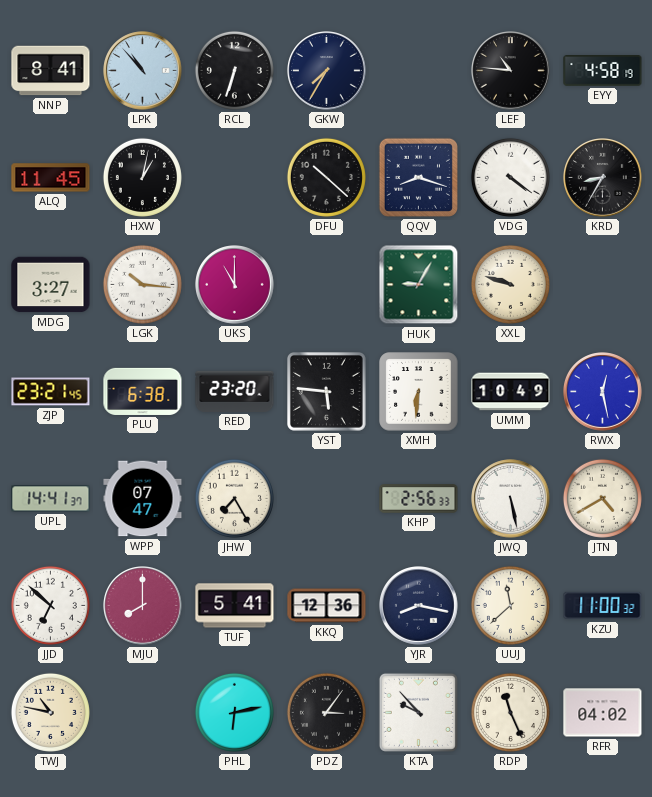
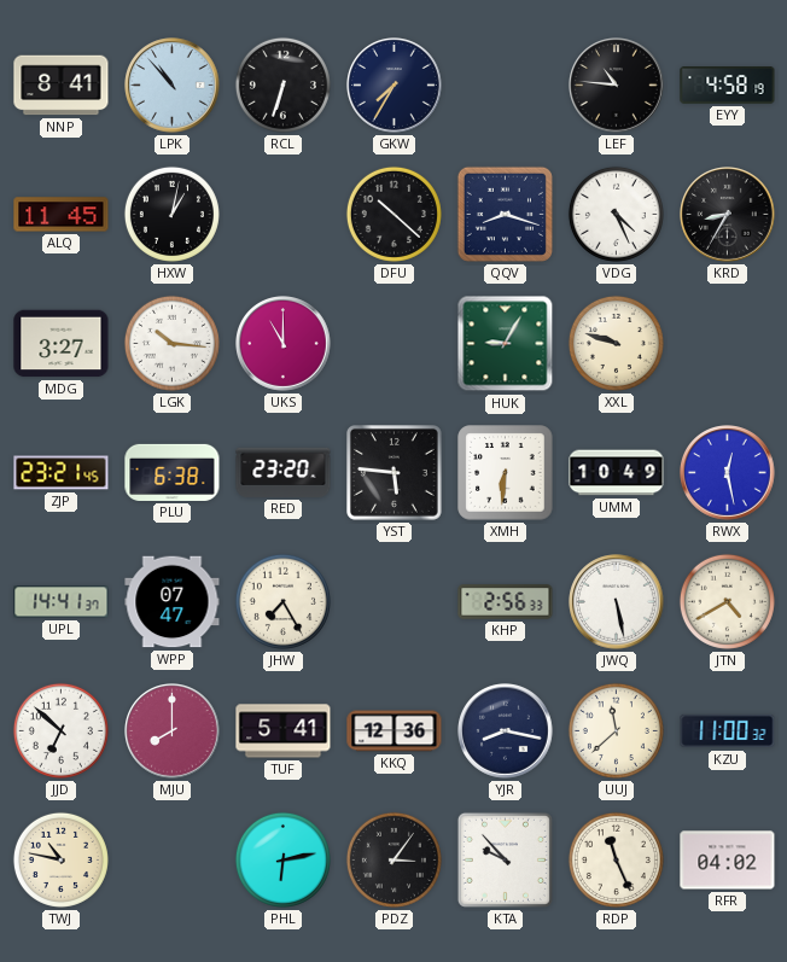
VDG: 4:21 -> 4:26
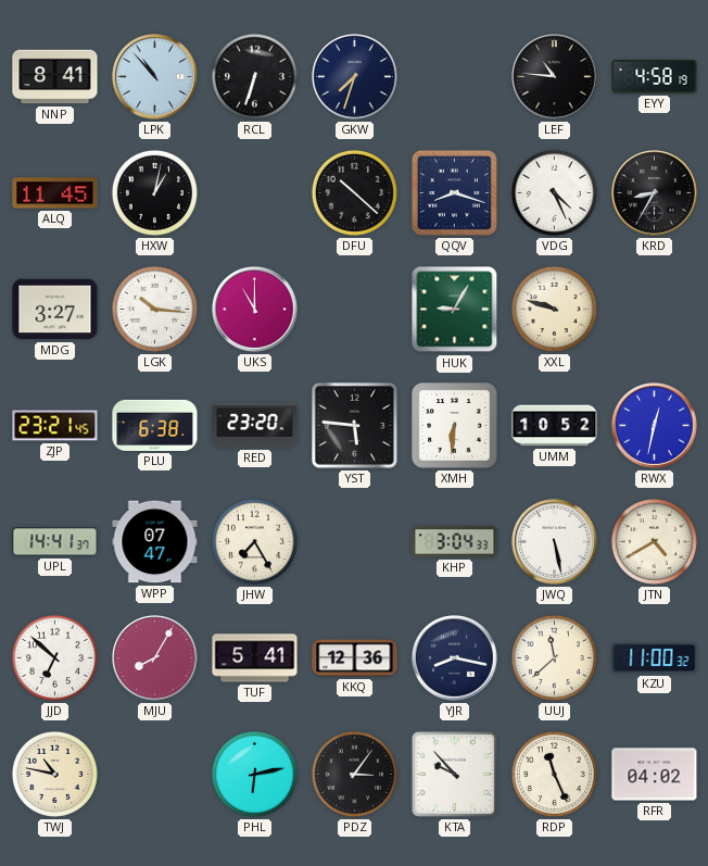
GKW: 7:35 -> 7:33
UMM: 10:49 -> 10:52
RWX: 12:28 -> 12:32
KHP: 2:56 -> 3:04
MJU: 8:00 -> 8:05
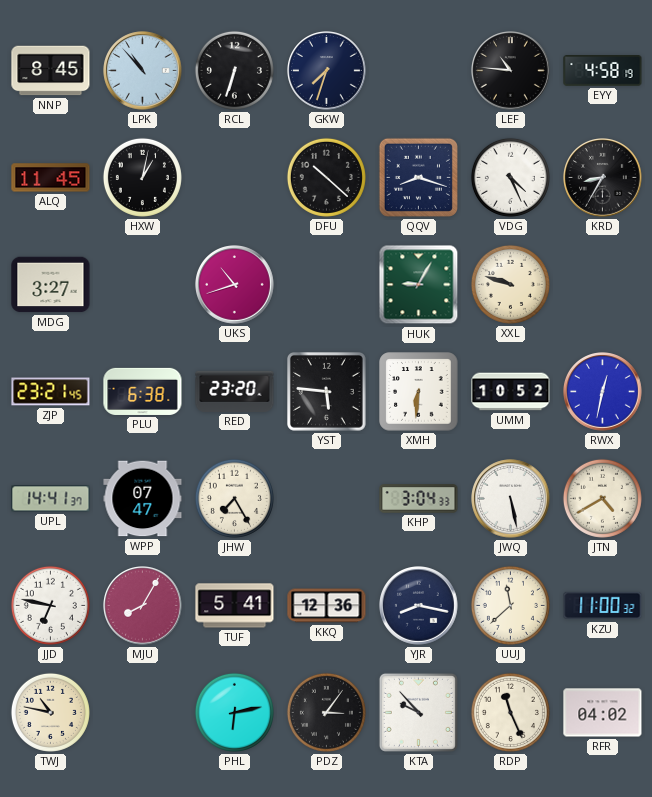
NNP: 8:41 -> 8:45
LGK: 10:16 -> none
UKS: 11:00 -> 10:42
JJD: 6:52 -> 6:47
